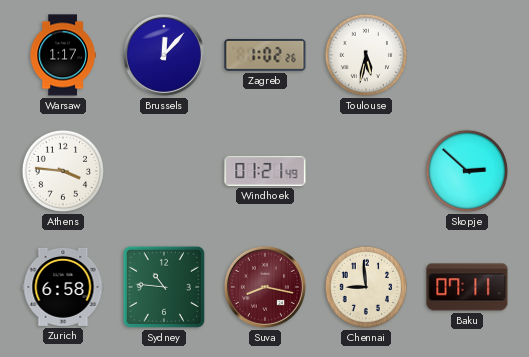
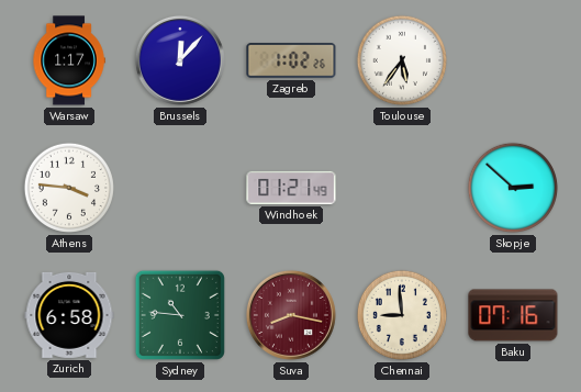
Toulouse: 5:32 -> 5:36
Baku: 07:11 -> 07:16
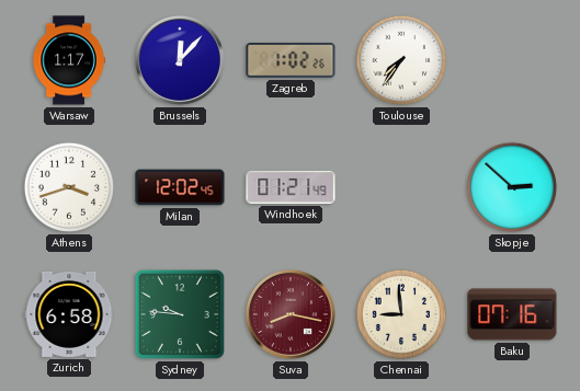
Toulouse: 5:36 -> 7:36
Athens: 3:46 -> 3:42
Milan: none -> 12:02
Sydney: 10:46 -> 9:46
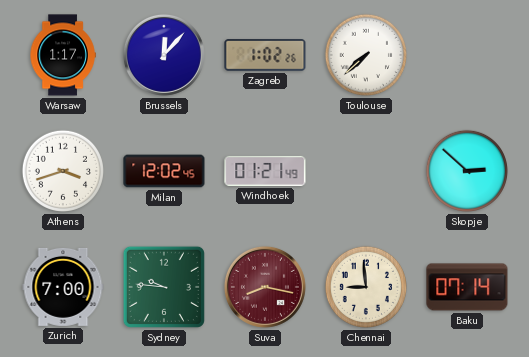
Toulouse: 7:36 -> 7:38
Zurich: 6:58 -> 7:00
Baku: 07:16 -> 07:14
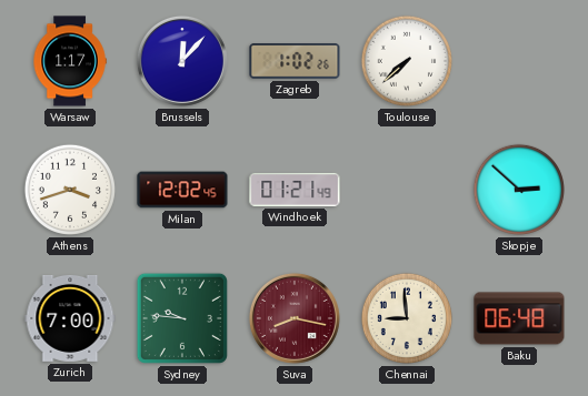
Baku: 07:14 -> 06:48
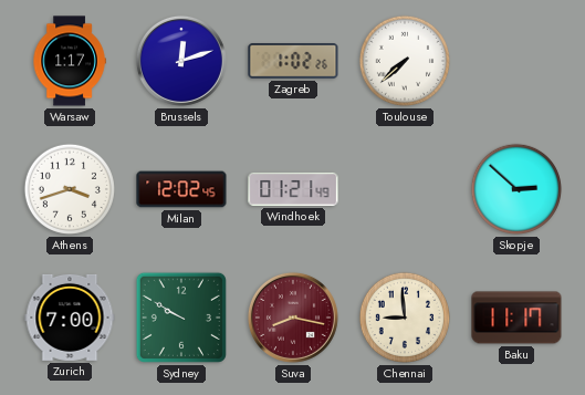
Brussels: 12:07 -> 12:12
Sydney: 9:46 -> 9:50
Baku: 06:48 -> 11:17
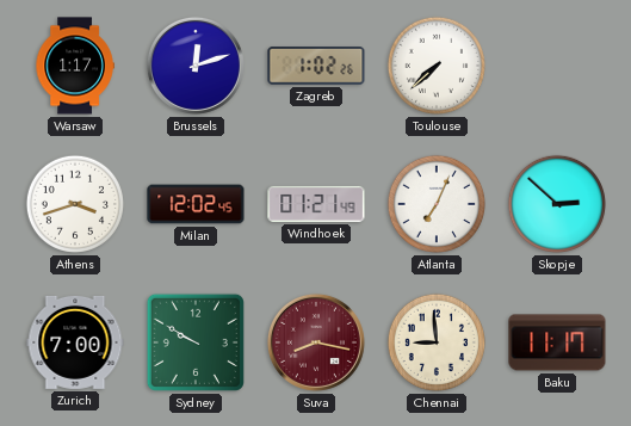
Atlanta: none -> 7:04
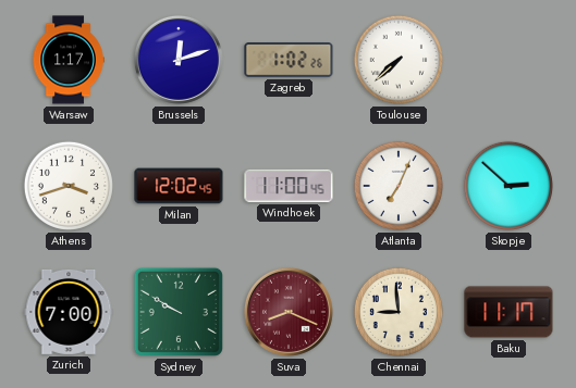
Windhoek: 01:21 -> 11:00
Suva: 8:17 -> 8:19
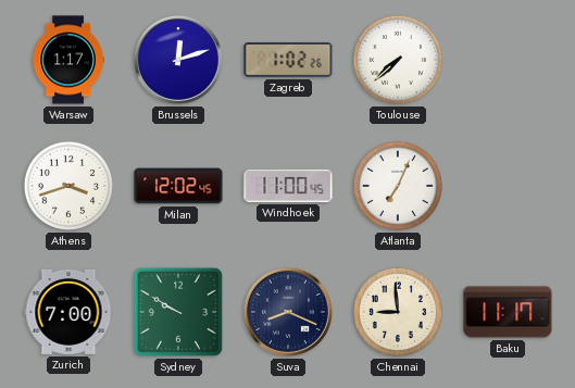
Skopje: 2:52 -> none
Suva dial: burgundy -> navy
